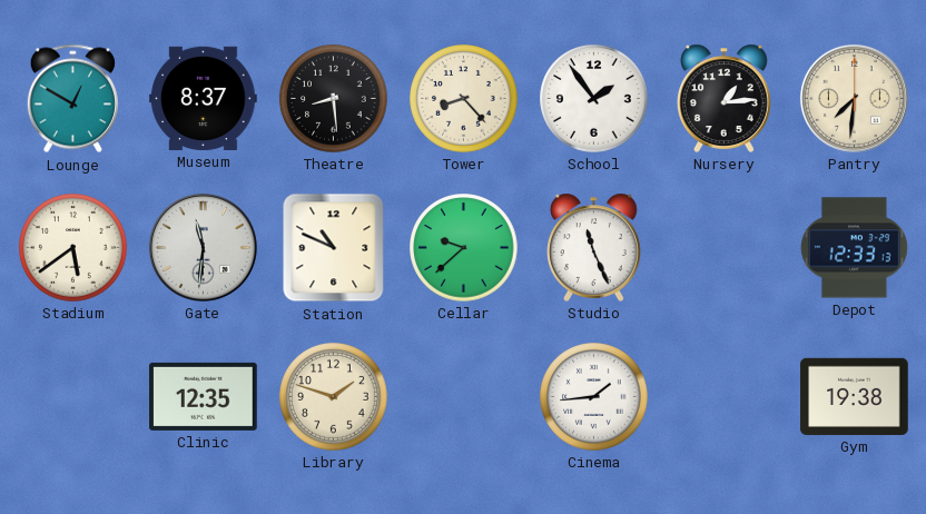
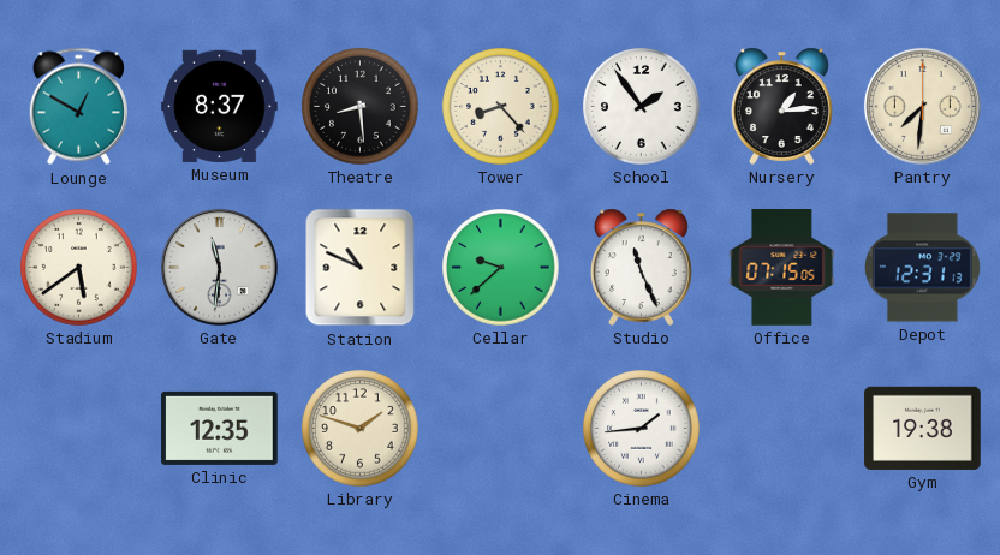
Office: none -> 07:15
Depot: 12:33 -> 12:31
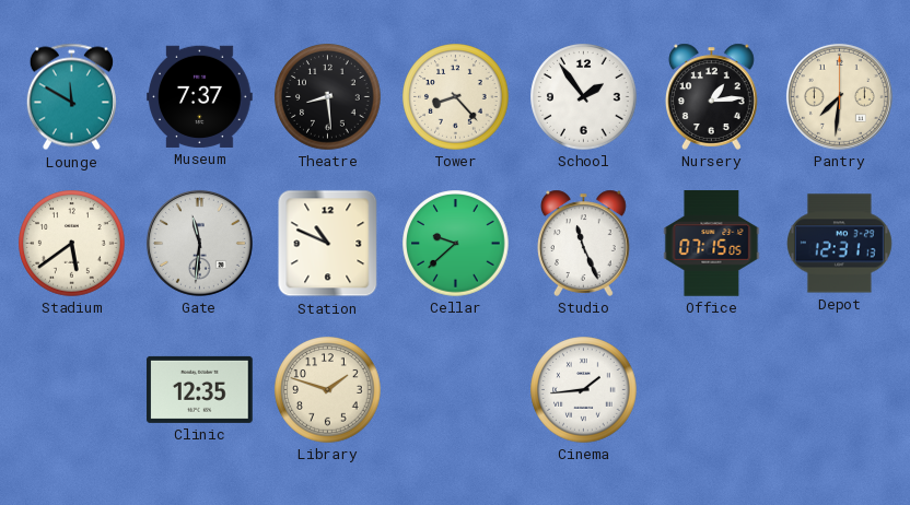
Lounge: 12:50 -> 11:50
Museum: 8:37 -> 7:37
Gym: 19:38 -> none
